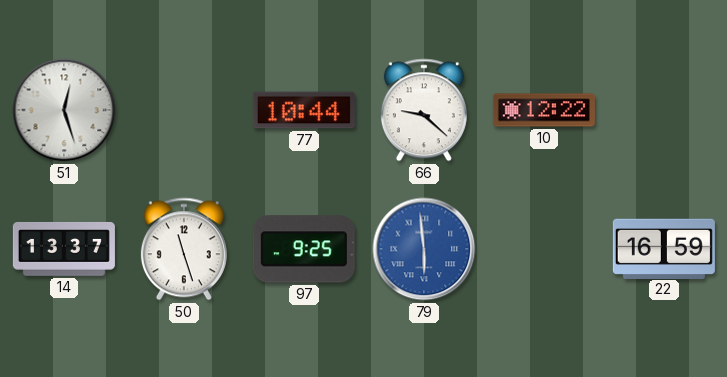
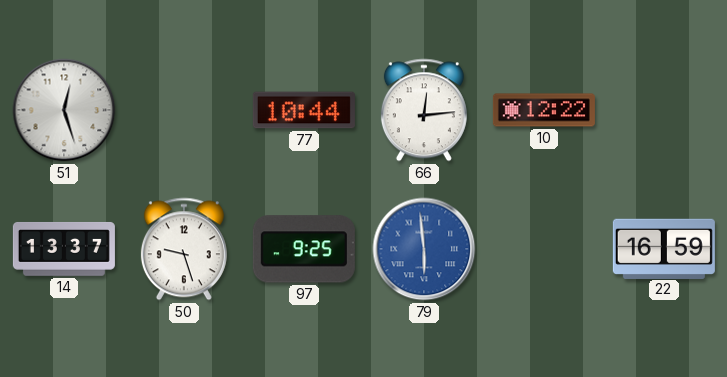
66: 9:22 -> 12:14
50: 11:27 -> 9:27
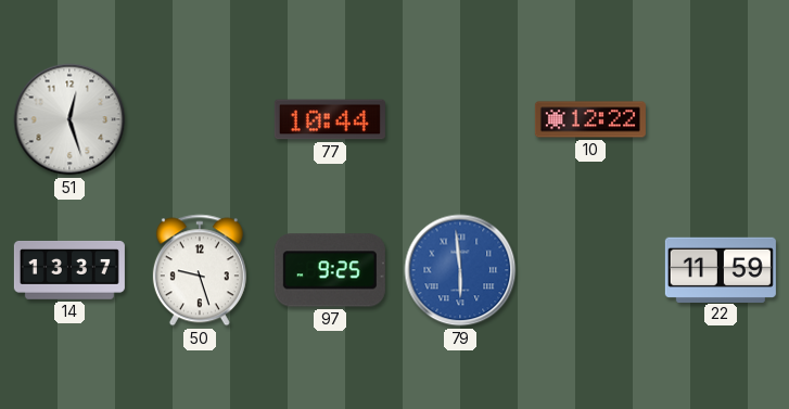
66: 12:14 -> none
22: 16:59 -> 11:59
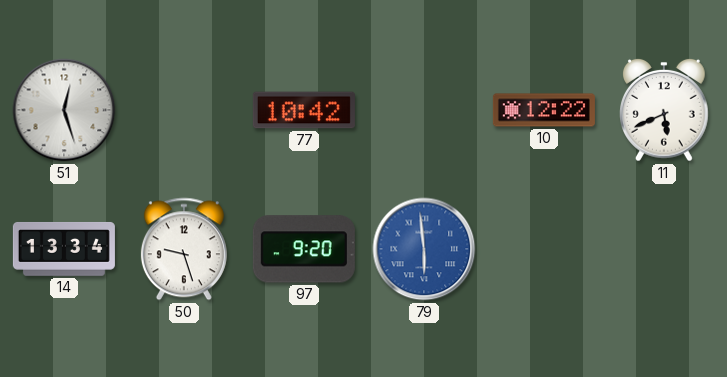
77: 10:44 -> 10:42
11: none -> 5:41
14: 13:37 -> 13:34
97: 9:25 -> 9:20
22: 11:59 -> none
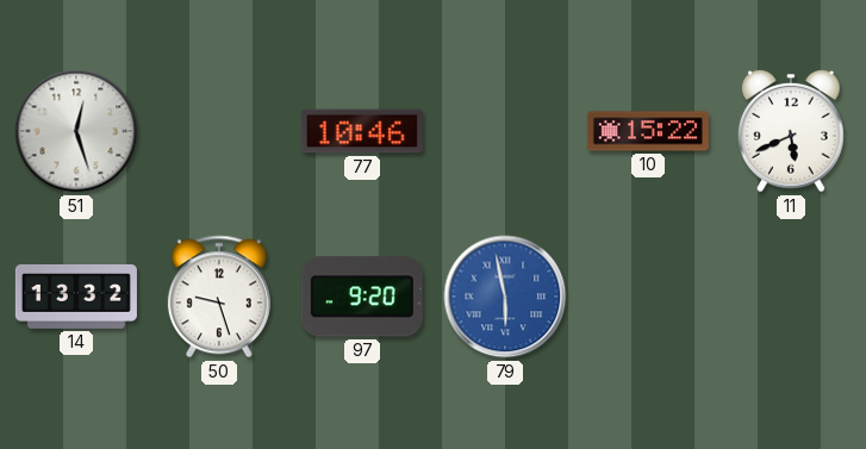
77: 10:42 -> 10:46
10: 12:22 -> 15:22
14: 13:34 -> 13:32
79: 5:59 -> 5:58
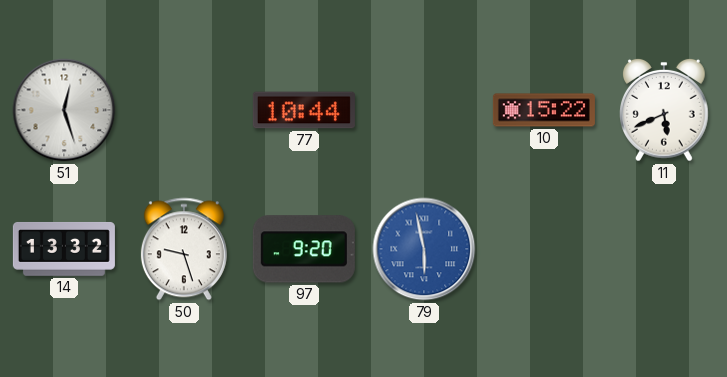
77: 10:46 -> 10:44
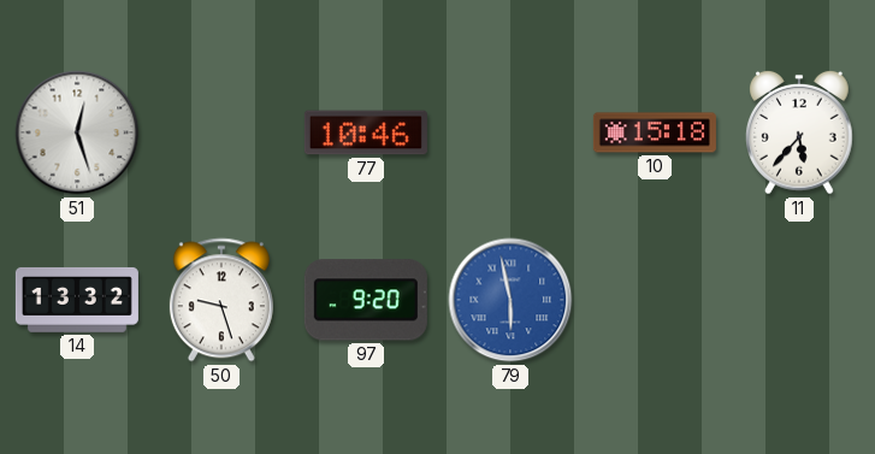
77: 10:44 -> 10:46
10: 15:22 -> 15:18
11: 5:41 -> 5:37
